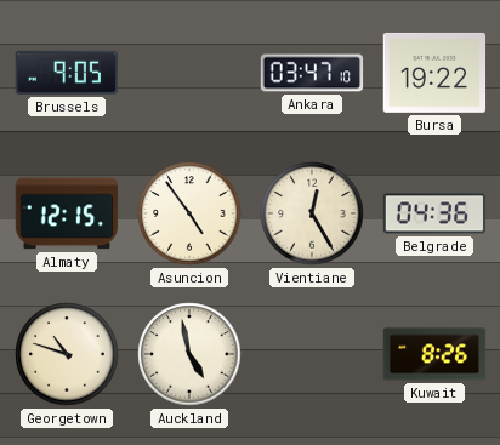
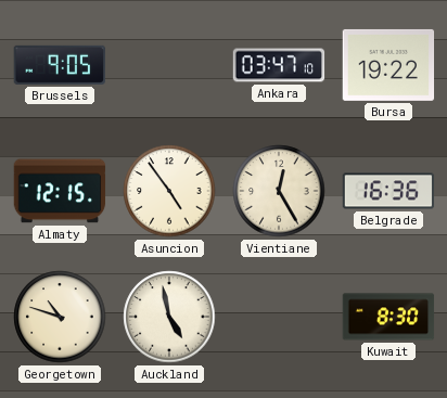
Belgrade: 04:36 -> 16:36
Kuwait: 8:26 -> 8:30
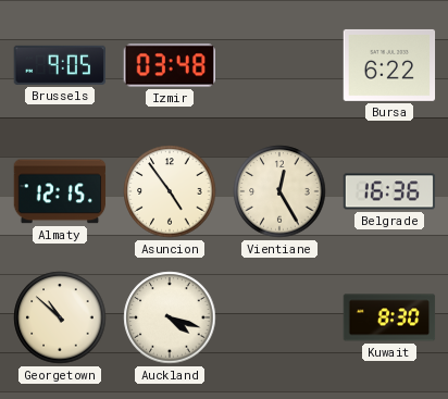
Izmir: none -> 03:48
Ankara: 03:47 -> none
Bursa: 19:22 -> 6:22
Georgetown: 10:48 -> 10:52
Auckland: 4:58 -> 4:18
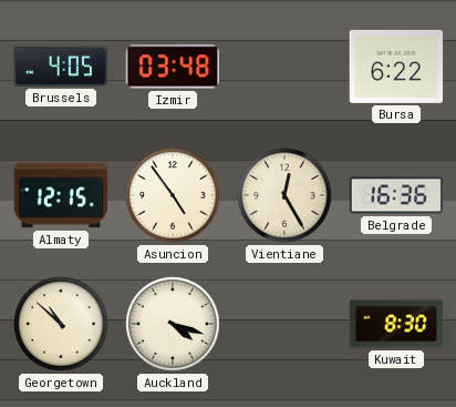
Brussels: 9:05 -> 4:05
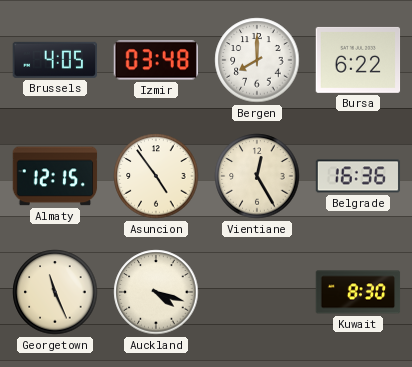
Bergen: none -> 8:00
Georgetown: 10:52 -> 11:26
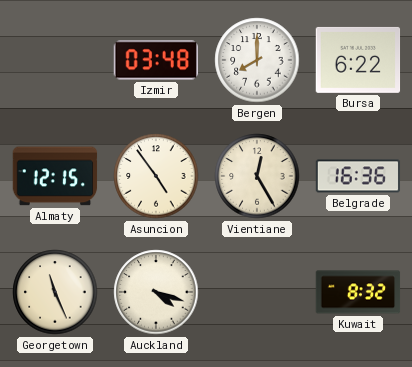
Brussels: 4:05 -> none
Kuwait: 8:30 -> 8:32
